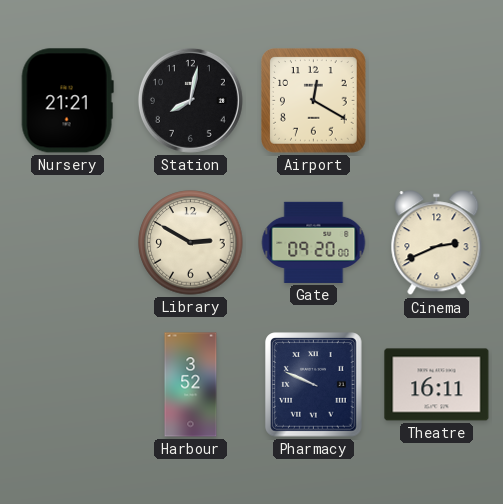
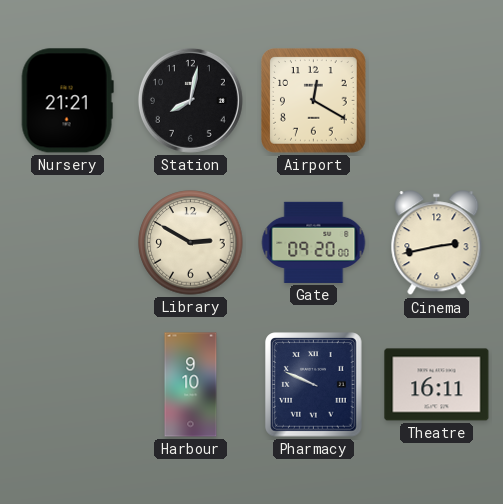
Cinema: 2:41 -> 2:43
Harbour: 3:52 -> 9:10
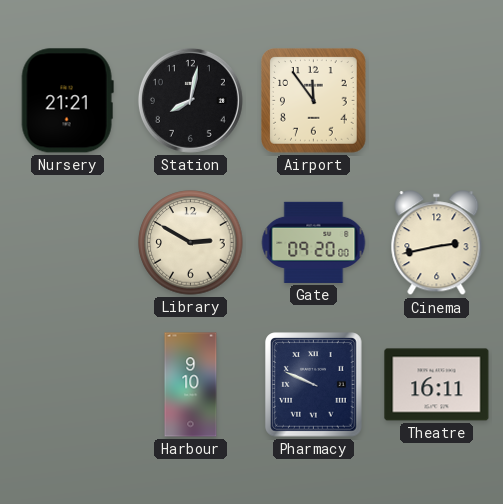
Airport: 12:20 -> 11:54
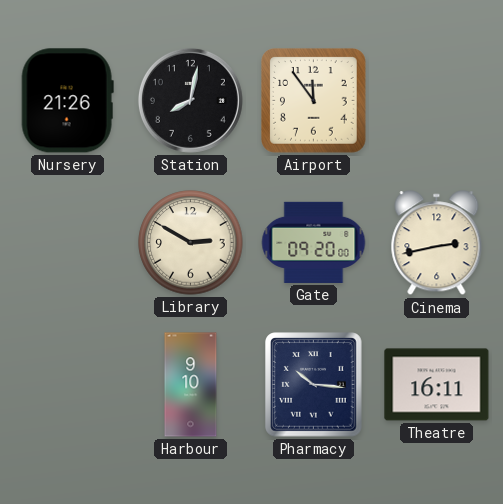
Nursery: 21:21 -> 21:26
Pharmacy: 9:49 -> 10:16
